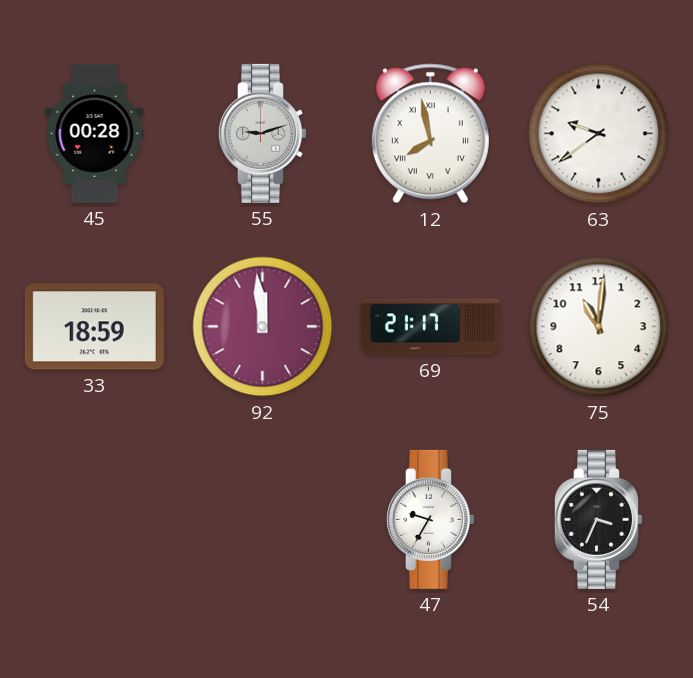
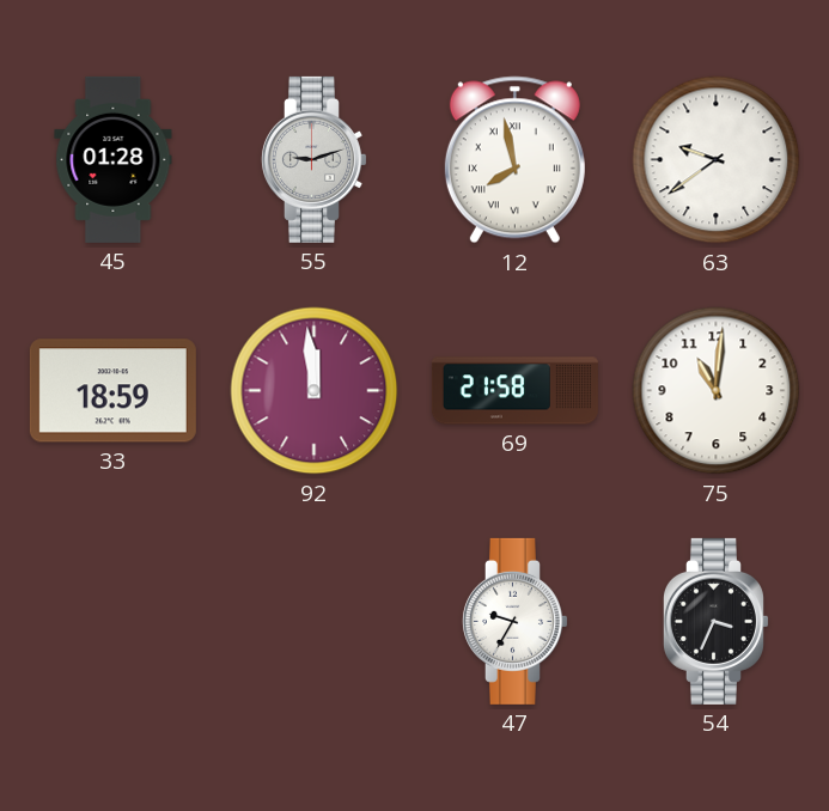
45: 00:28 -> 01:28
69: 21:17 -> 21:58
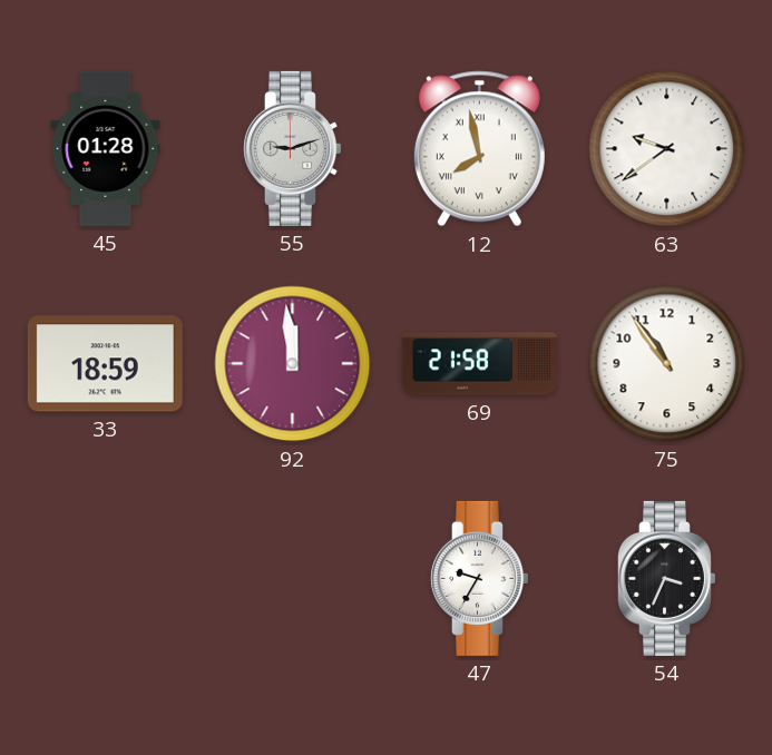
75: 11:01 -> 10:54
